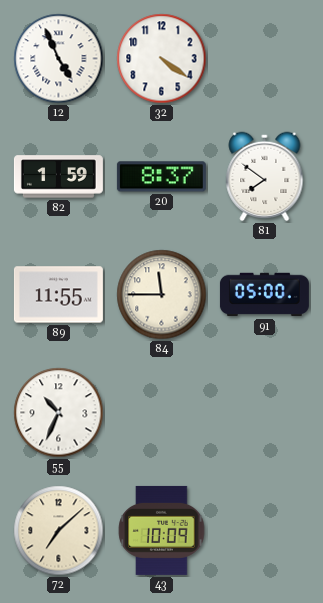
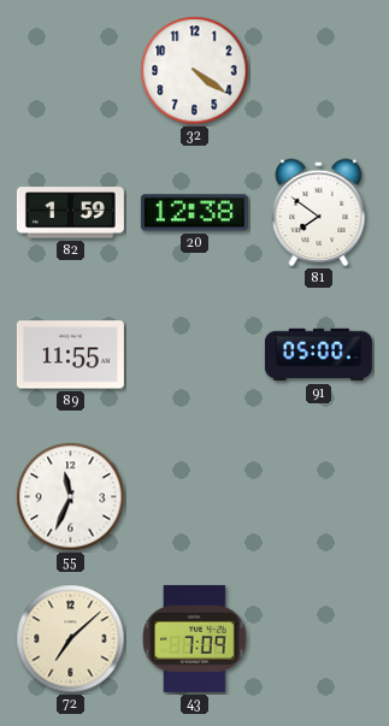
12: 4:56 -> none
20: 8:37 -> 12:38
84: 11:45 -> none
55: 10:34 -> 11:34
43: 10:09 -> 7:09
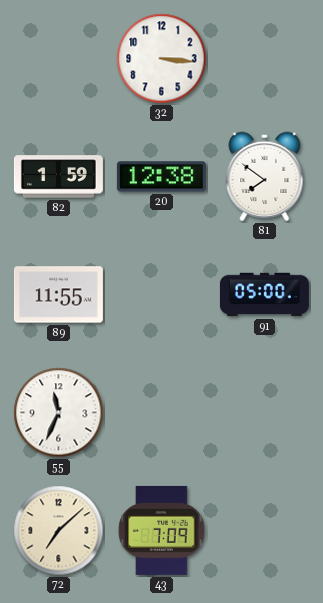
32: 4:21 -> 3:16
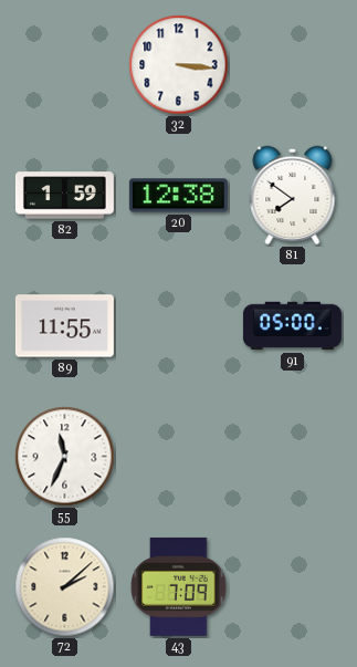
72: 7:08 -> 2:08
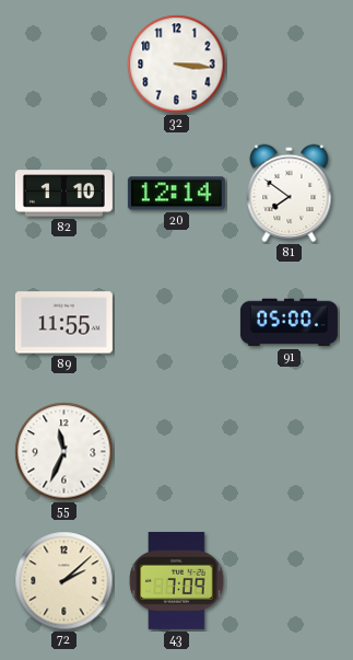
82: 1:59 -> 1:10
20: 12:38 -> 12:14
